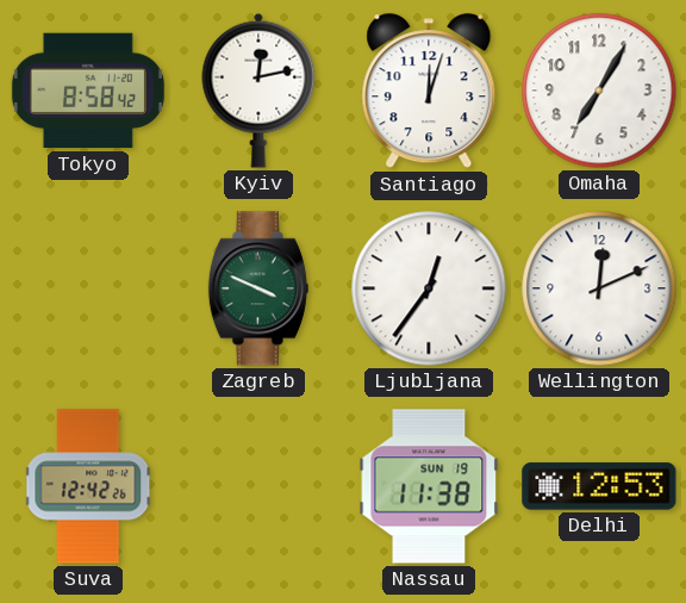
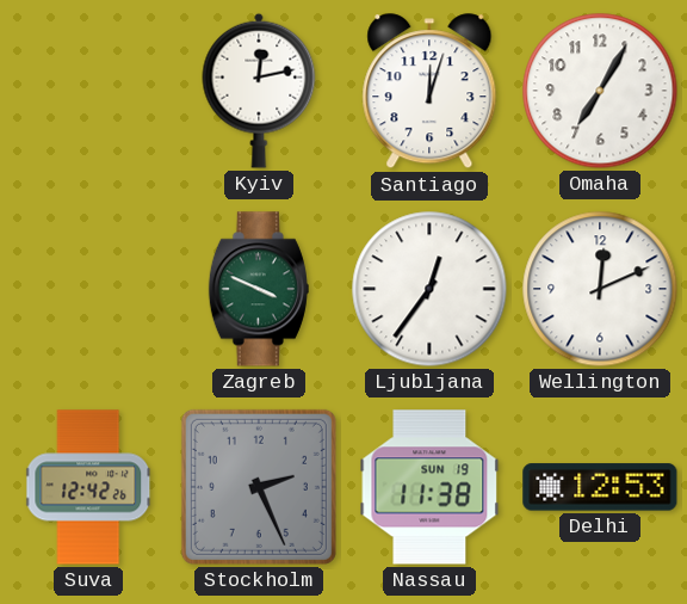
Tokyo: 8:58 -> none
Stockholm: none -> 2:26
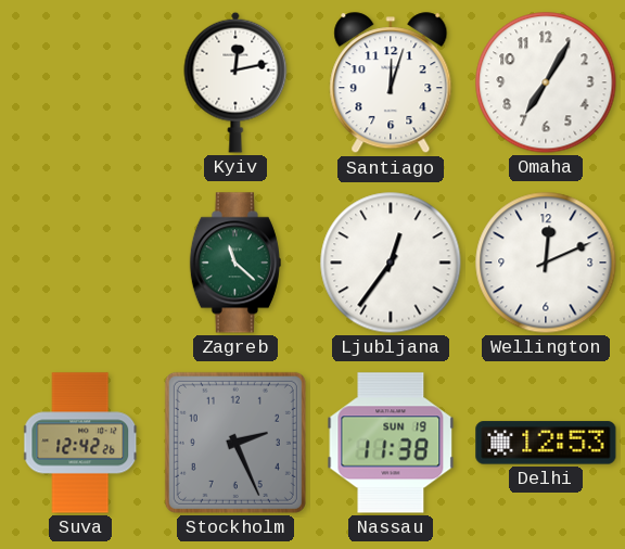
Zagreb: 3:49 -> 11:22
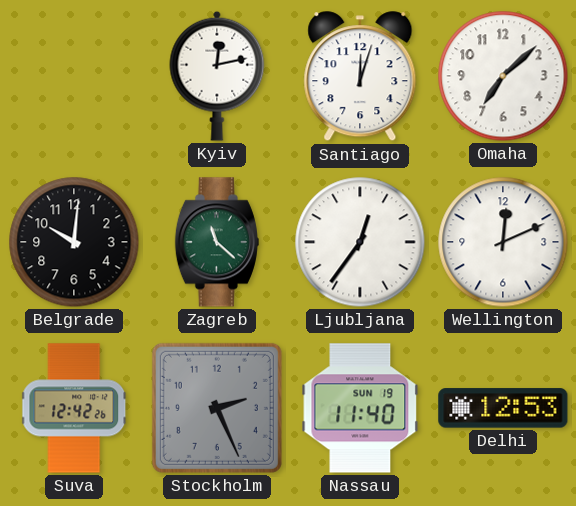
Omaha: 7:05 -> 7:08
Belgrade: none -> 10:01
Nassau: 11:38 -> 11:40
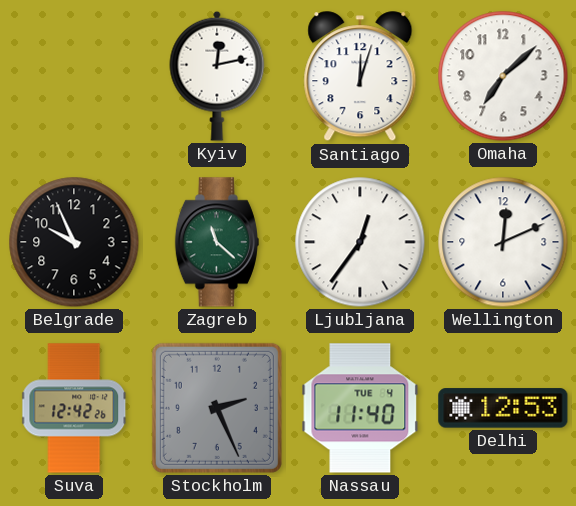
Belgrade: 10:01 -> 9:56
Nassau date: SUN 19 -> TUE 4
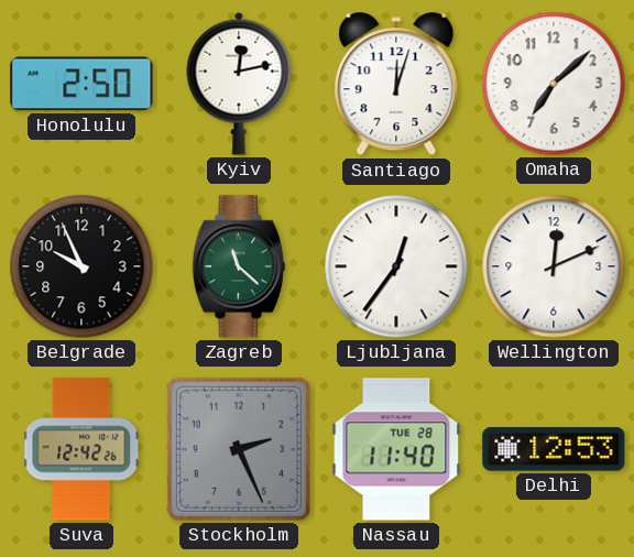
Honolulu: none -> 2:50
Nassau date: TUE 4 -> TUE 28
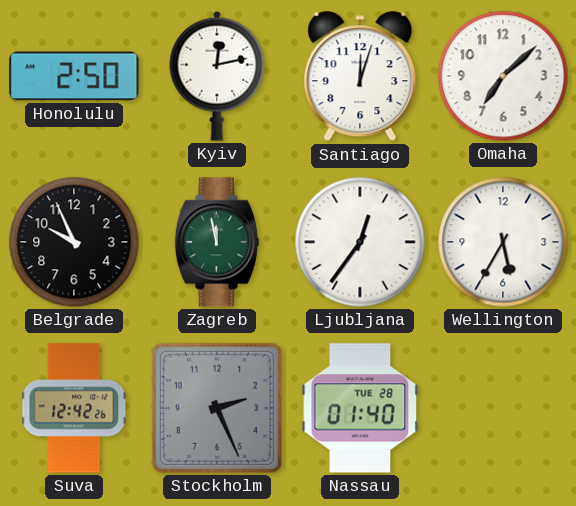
Zagreb: 11:22 -> 11:58
Wellington: 12:11 -> 5:35
Nassau: 11:40 -> 01:40
Delhi: 12:53 -> none
